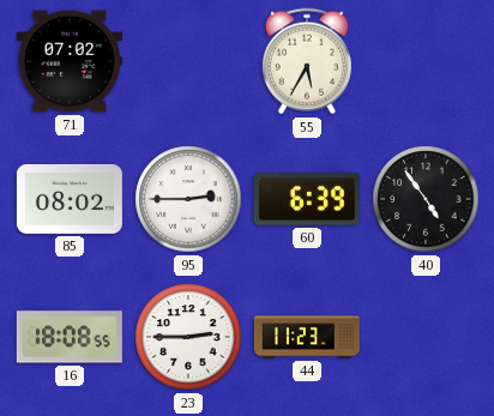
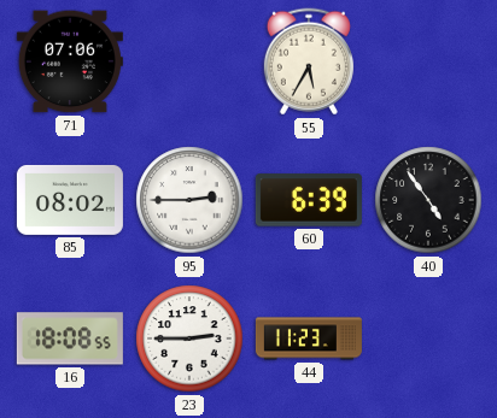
71: 07:02 -> 07:06
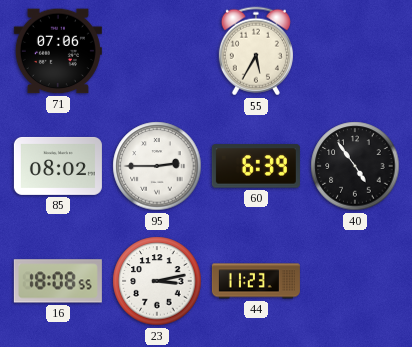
23: 2:45 -> 3:13
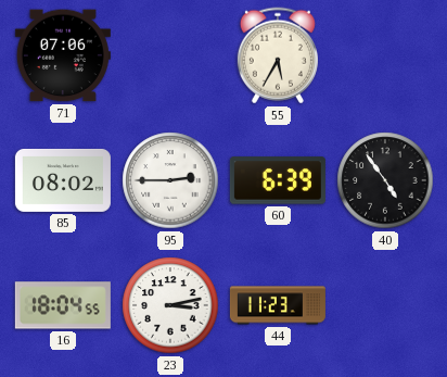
16: 18:08 -> 18:04
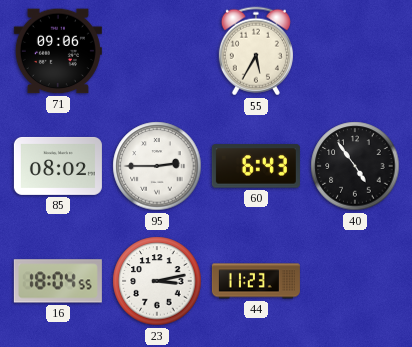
71: 07:06 -> 09:06
60: 6:39 -> 6:43
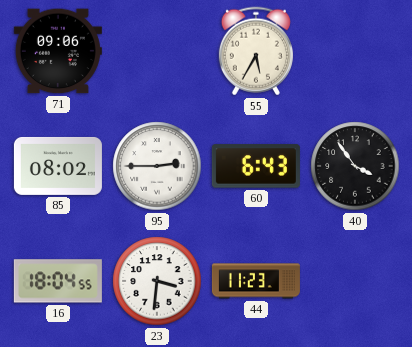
40: 4:54 -> 3:54
23: 3:13 -> 3:31
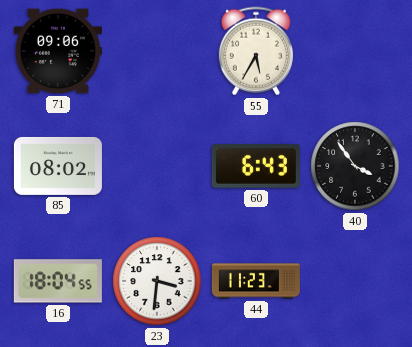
95: 2:45 -> none
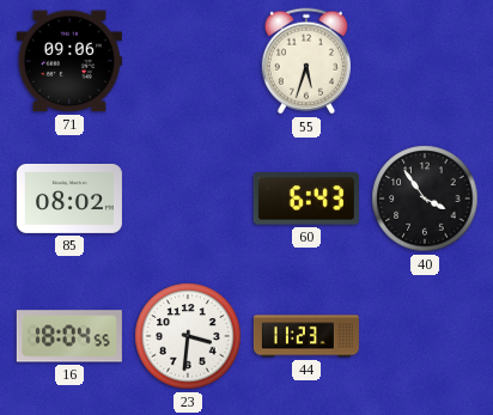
55: 5:35 -> 5:33
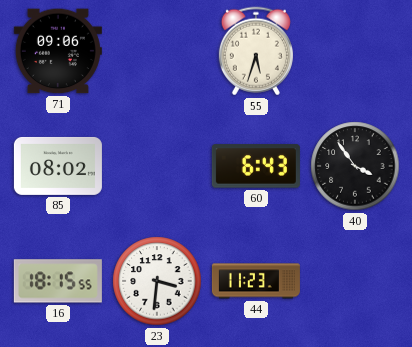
16: 18:04 -> 18:15
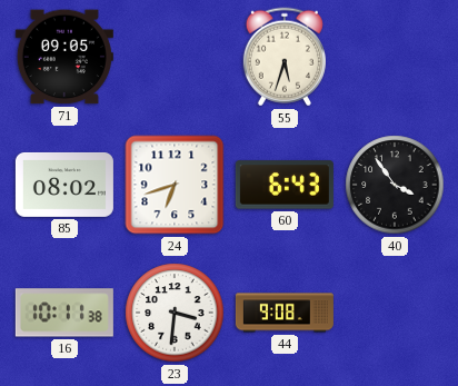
71: 09:06 -> 09:05
24: none -> 6:42
16: 18:15 -> 10:11
44: 11:23 -> 9:08
